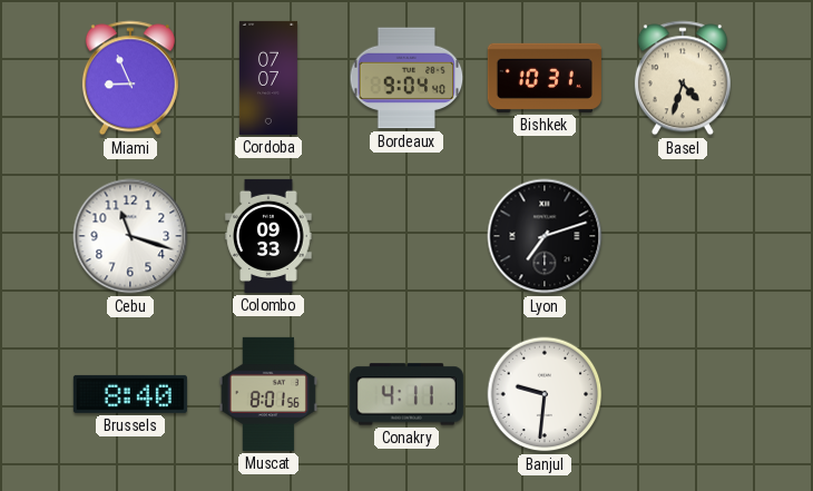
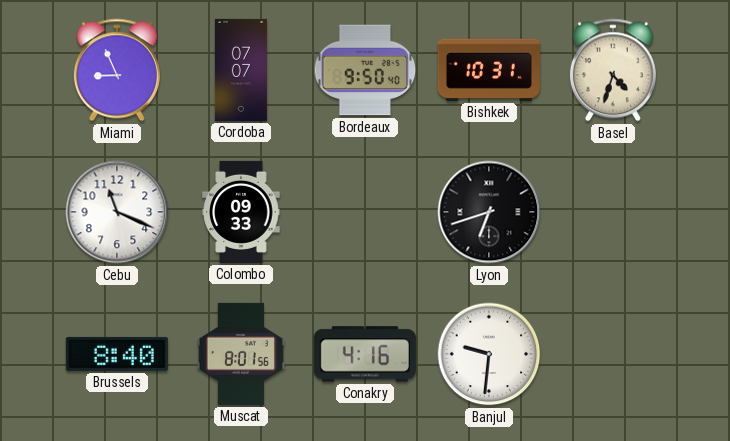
Bordeaux: 9:04 -> 9:50
Cebu: 11:18 -> 11:19
Lyon: 7:12 -> 6:42
Conakry: 4:11 -> 4:16
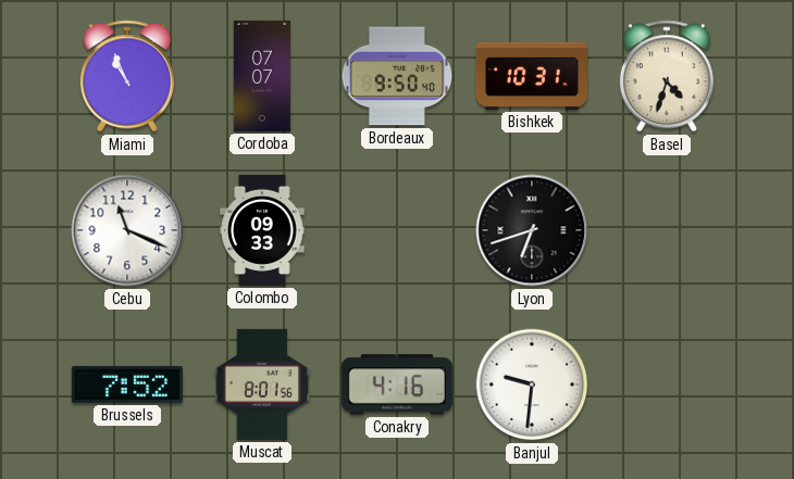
Miami: 8:56 -> 10:56
Brussels: 8:40 -> 7:52
